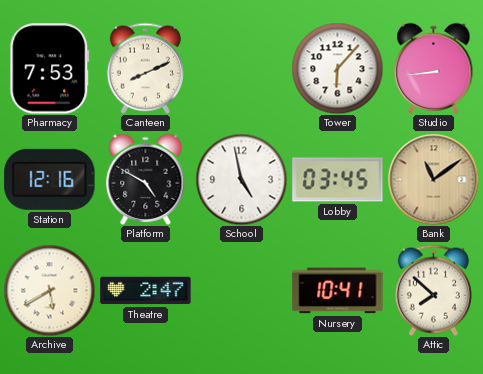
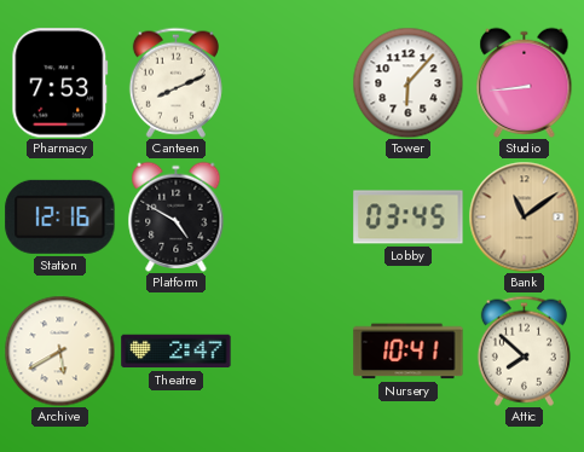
School: 4:58 -> none
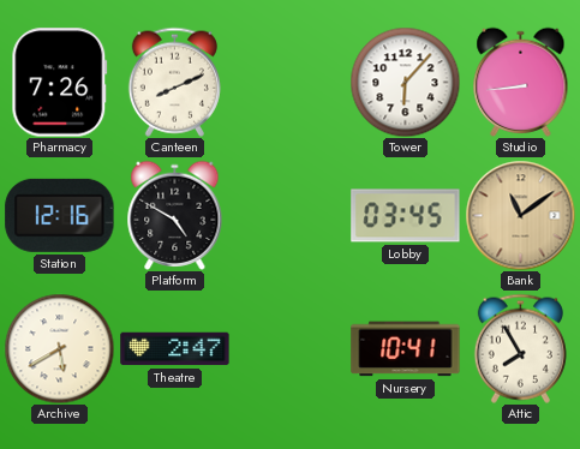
Pharmacy: 7:53 -> 7:26
Attic: 7:52 -> 7:55
